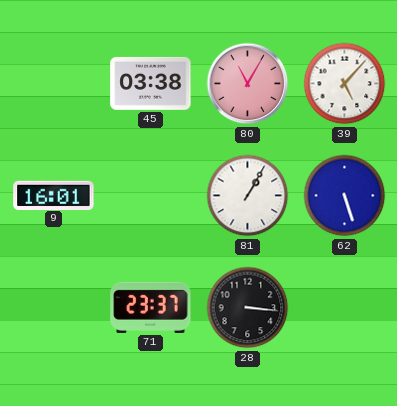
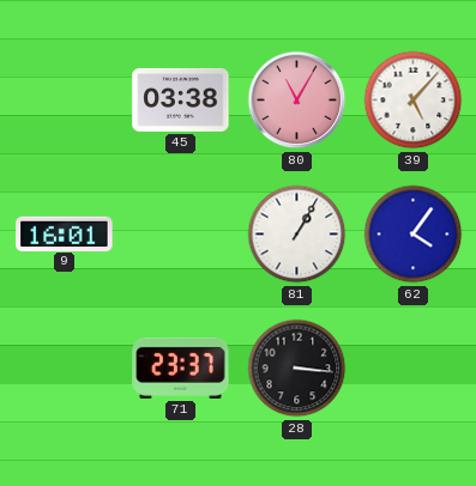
62: 5:27 -> 4:06
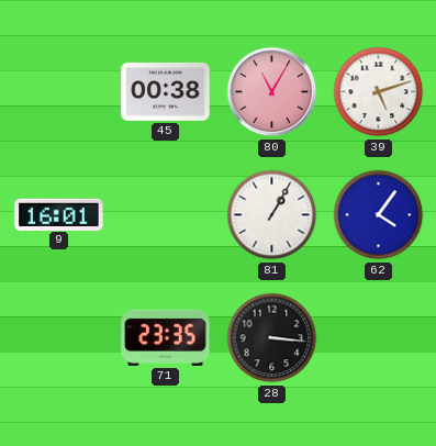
45: 03:38 -> 00:38
39: 5:07 -> 5:12
71: 23:37 -> 23:35
